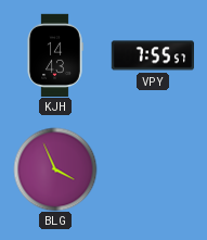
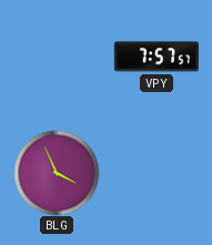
KJH: 14:43 -> none
VPY: 7:55 -> 7:57
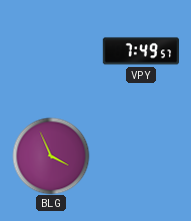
VPY: 7:57 -> 7:49
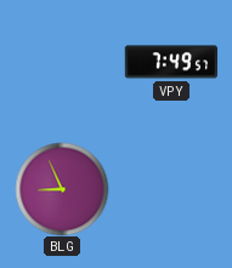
BLG: 3:56 -> 8:56
